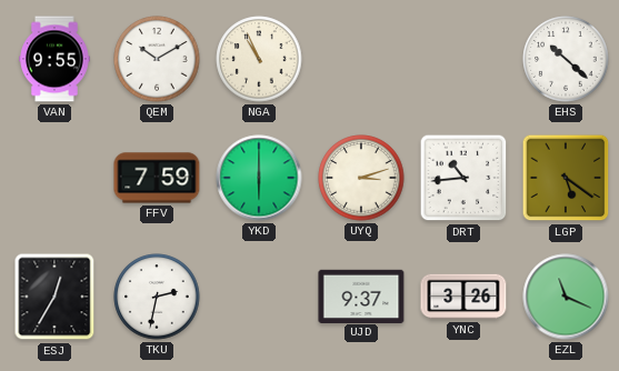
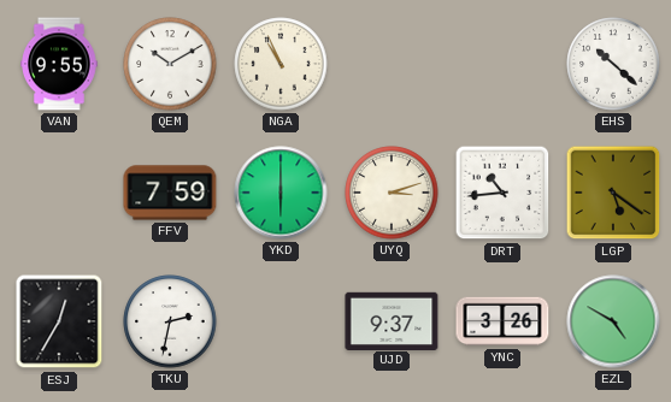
EZL: 11:19 -> 4:50
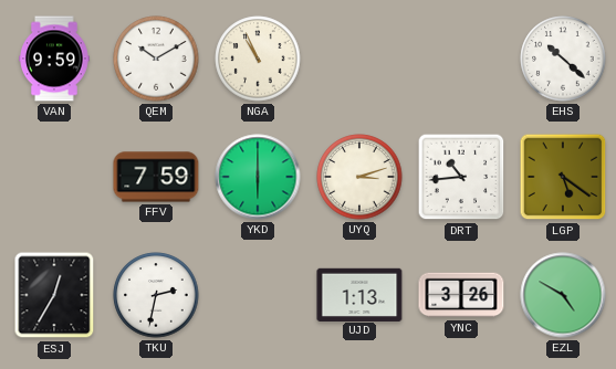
VAN: 9:55 -> 9:59
UJD: 9:37 -> 1:13
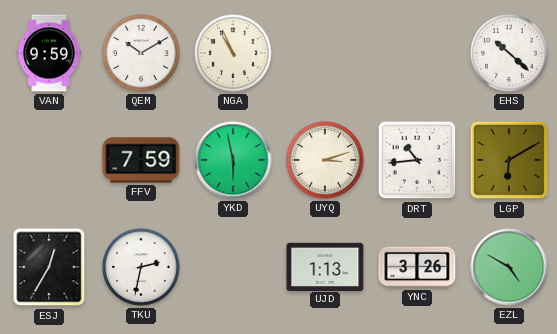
YKD: 6:00 -> 5:58
LGP: 5:21 -> 6:10
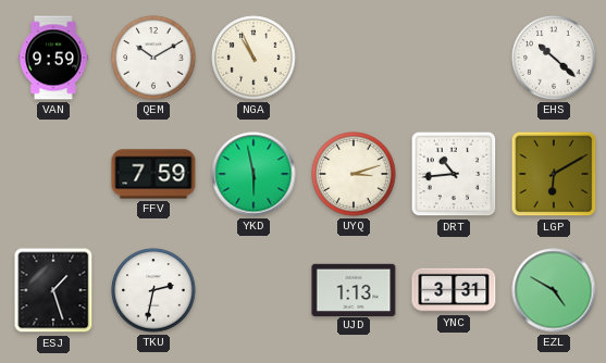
ESJ: 12:35 -> 1:27
YNC: 3:26 -> 3:31
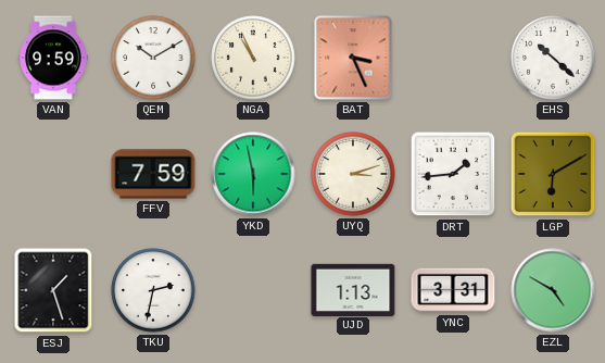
BAT: none -> 3:26
DRT: 10:44 -> 1:44
